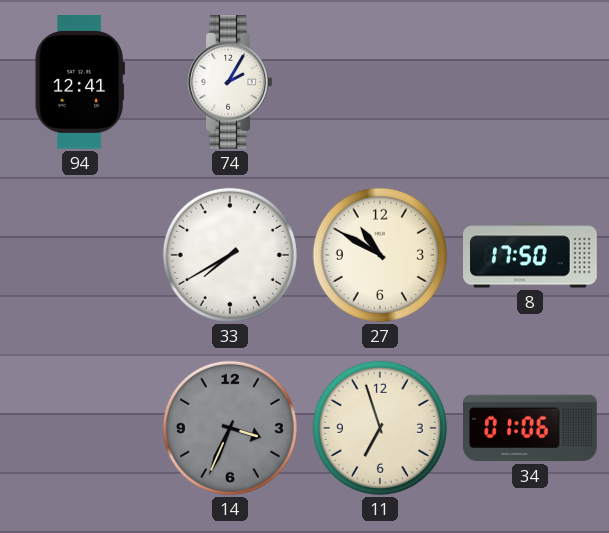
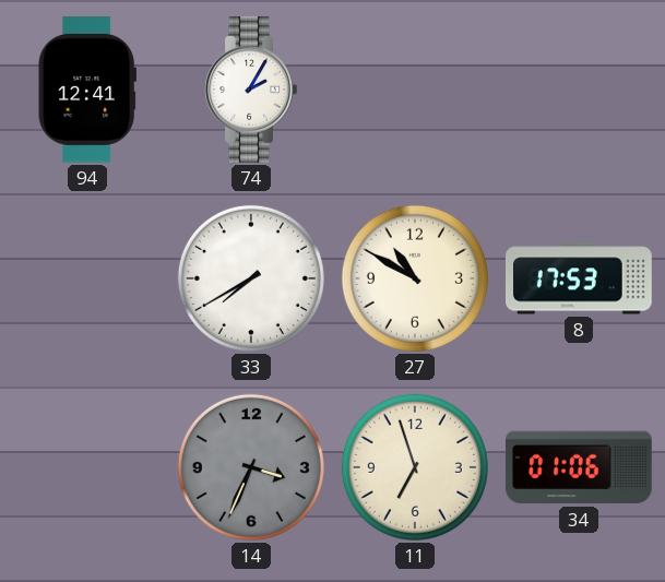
8: 17:50 -> 17:53
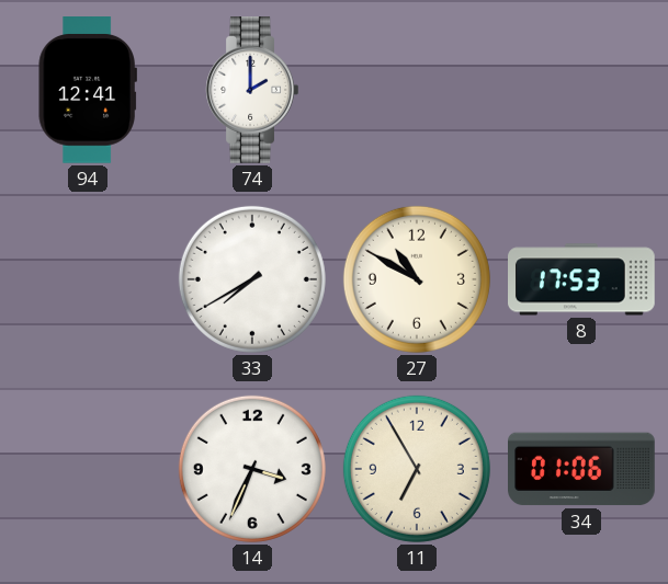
74: 2:05 -> 2:00
14 dial: grey -> white
11: 6:57 -> 6:55
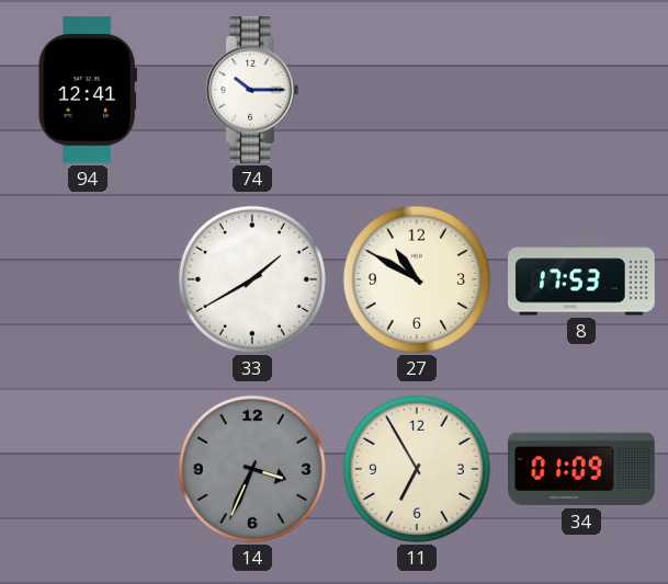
74: 2:00 -> 10:15
33: 7:40 -> 1:40
14 dial: white -> grey
34: 01:06 -> 01:09
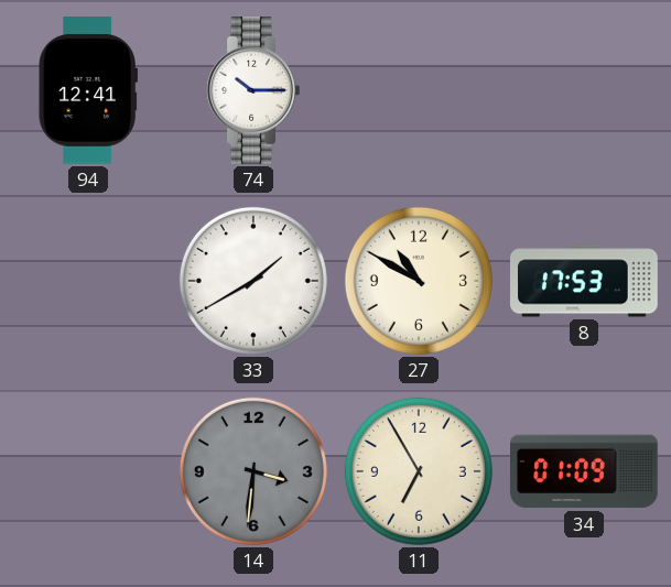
14: 3:34 -> 3:31
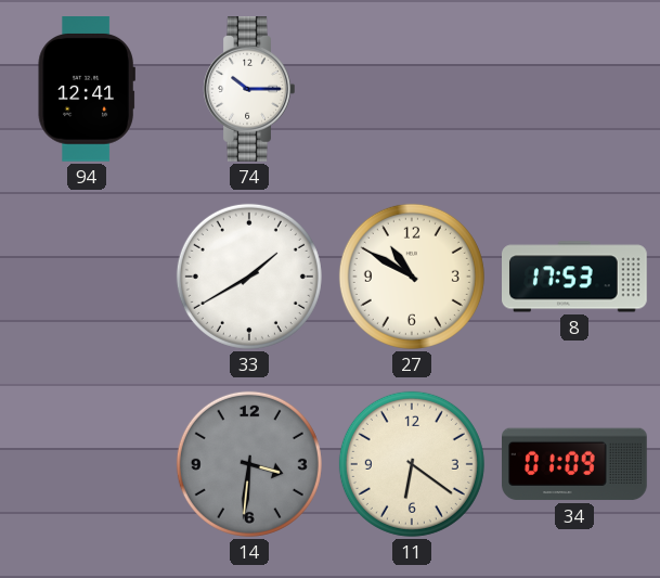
11: 6:55 -> 6:21
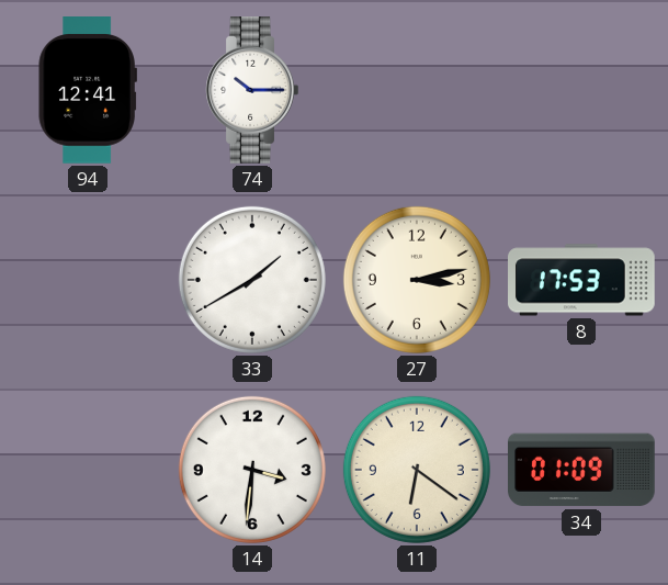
27: 10:50 -> 3:13
14 dial: grey -> white
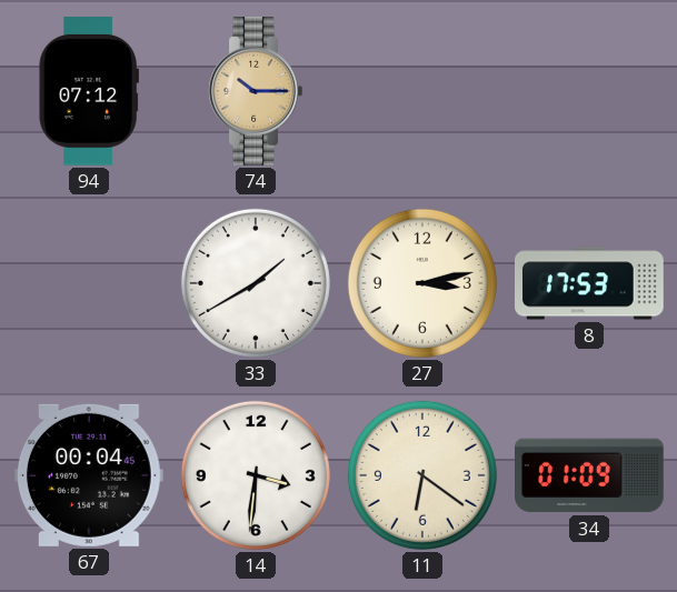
94: 12:41 -> 07:12
74 dial: white -> champagne
67: none -> 00:04
